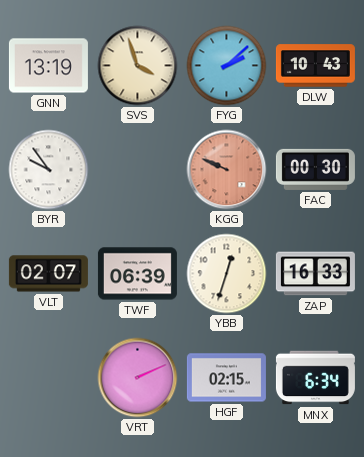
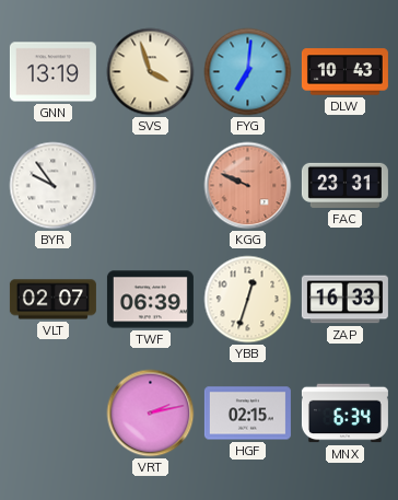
FYG: 2:08 -> 7:01
FAC: 00:30 -> 23:31
VRT: 2:11 -> 2:13
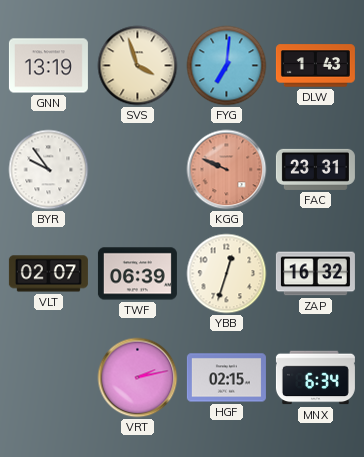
DLW: 10:43 -> 1:43
ZAP: 16:33 -> 16:32
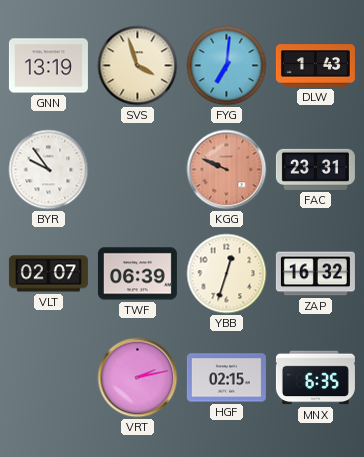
MNX: 6:34 -> 6:35
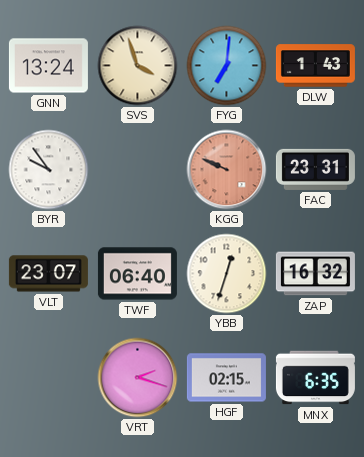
GNN: 13:19 -> 13:24
VLT: 02:07 -> 23:07
TWF: 06:39 -> 06:40
VRT: 2:13 -> 2:18
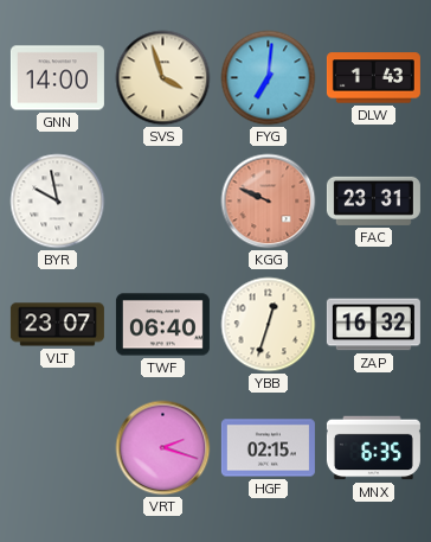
GNN: 13:24 -> 14:00
BYR: 9:54 -> 9:58
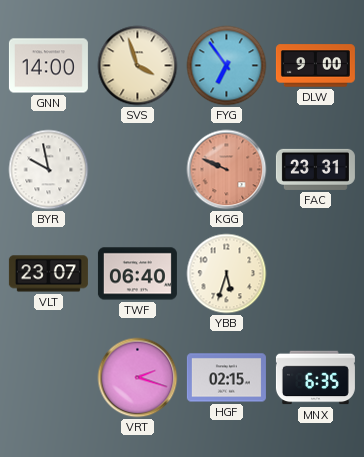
FYG: 7:01 -> 6:54
DLW: 1:43 -> 9:00
YBB: 12:33 -> 5:33
ZAP: 16:32 -> none
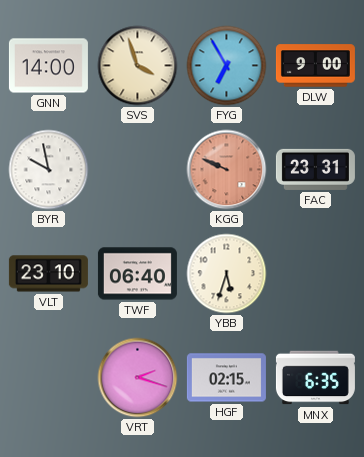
FYG: 6:54 -> 6:55
VLT: 23:07 -> 23:10
